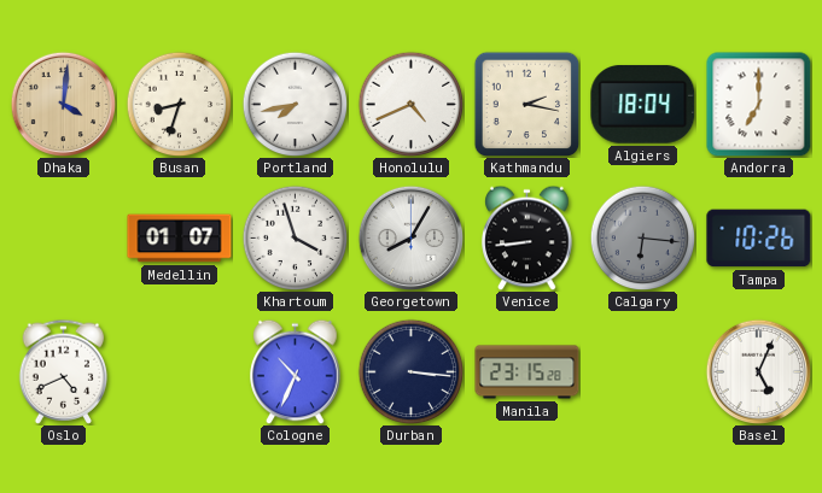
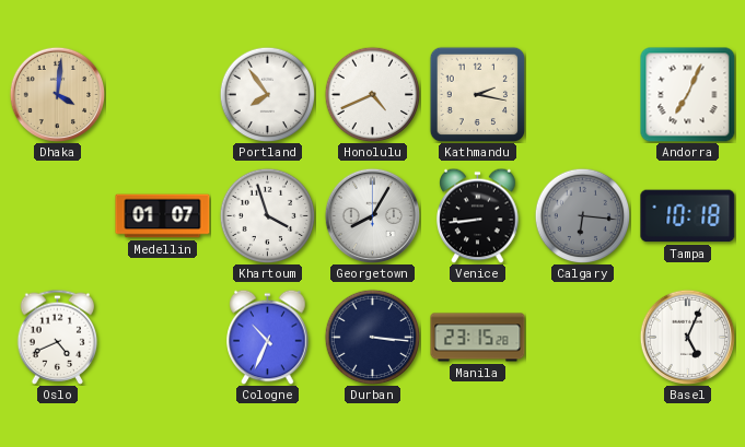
Busan: 8:33 -> none
Portland: 7:43 -> 7:54
Algiers: 18:04 -> none
Andorra: 7:00 -> 7:04
Tampa: 10:26 -> 10:18
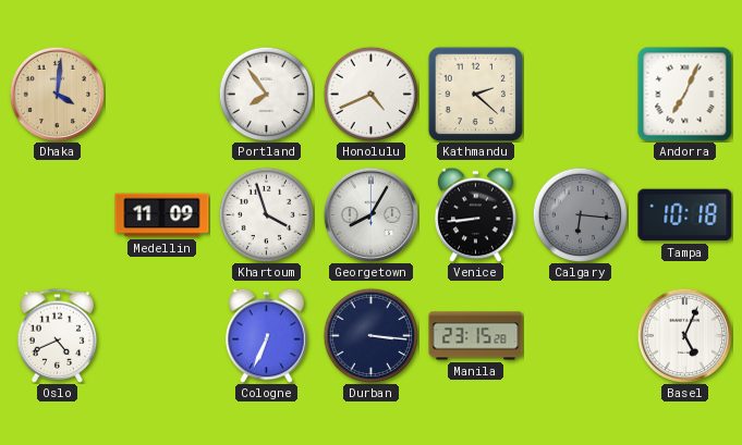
Kathmandu: 2:17 -> 2:22
Medellin: 01:07 -> 11:09
Cologne: 10:34 -> 6:34
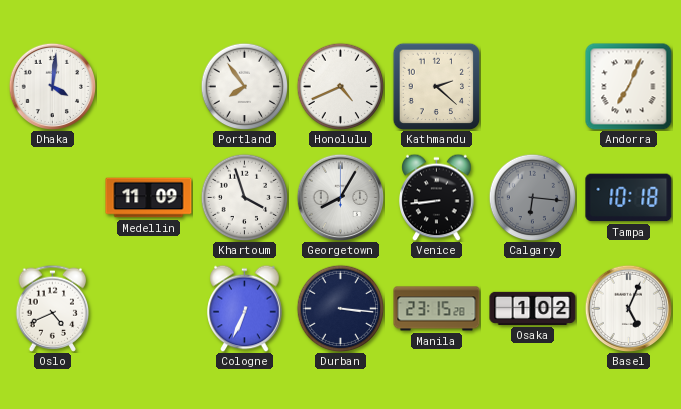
Dhaka dial: champagne -> white
Osaka: none -> 1:02
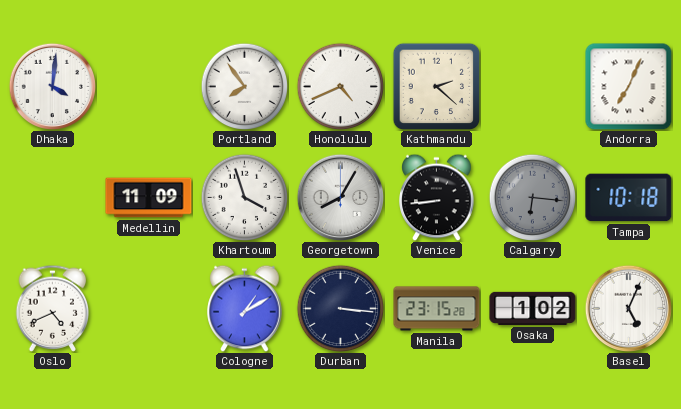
Cologne: 6:34 -> 1:10
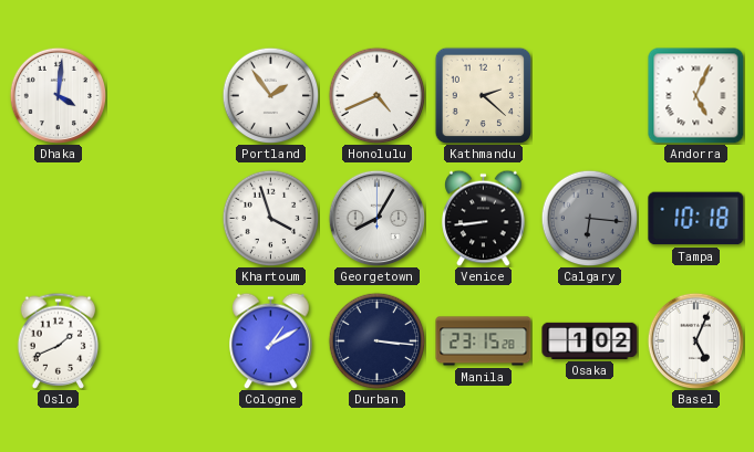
Portland: 7:54 -> 1:54
Andorra: 7:04 -> 5:04
Medellin: 11:09 -> none
Oslo: 4:41 -> 1:41
